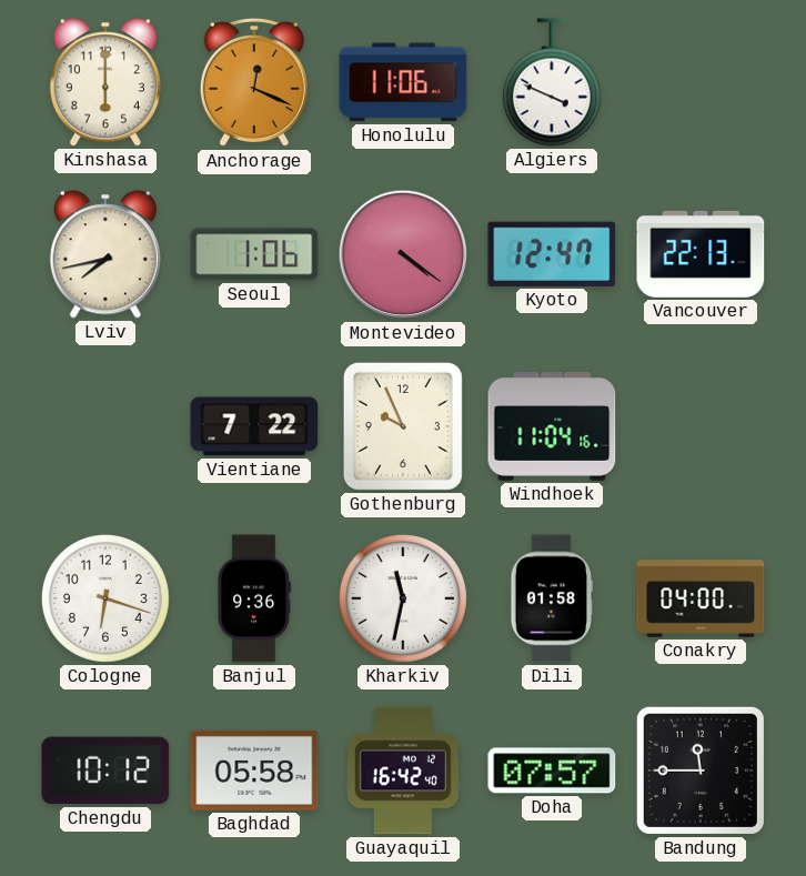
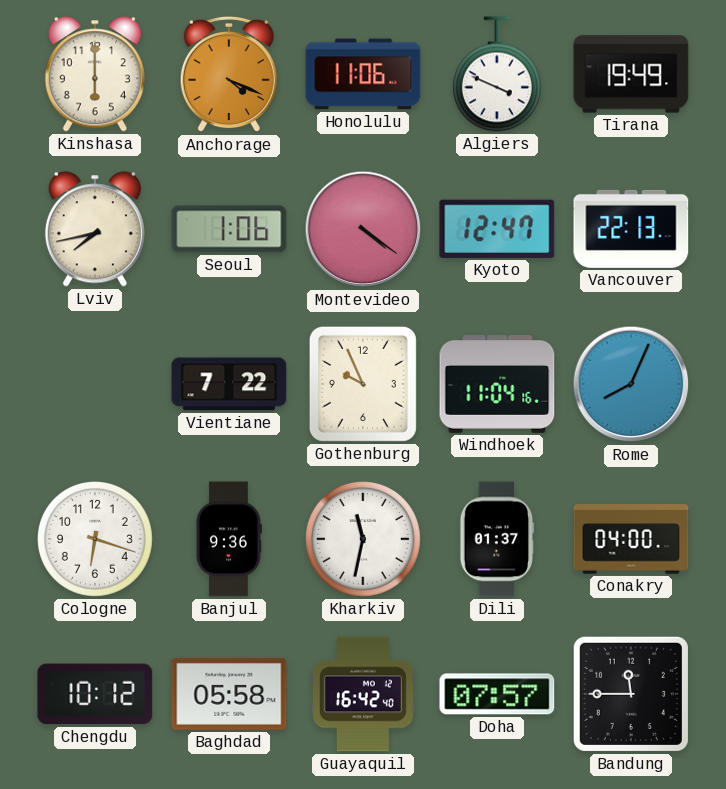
Anchorage: 12:19 -> 4:19
Tirana: none -> 19:49
Rome: none -> 8:04
Dili: 01:58 -> 01:37
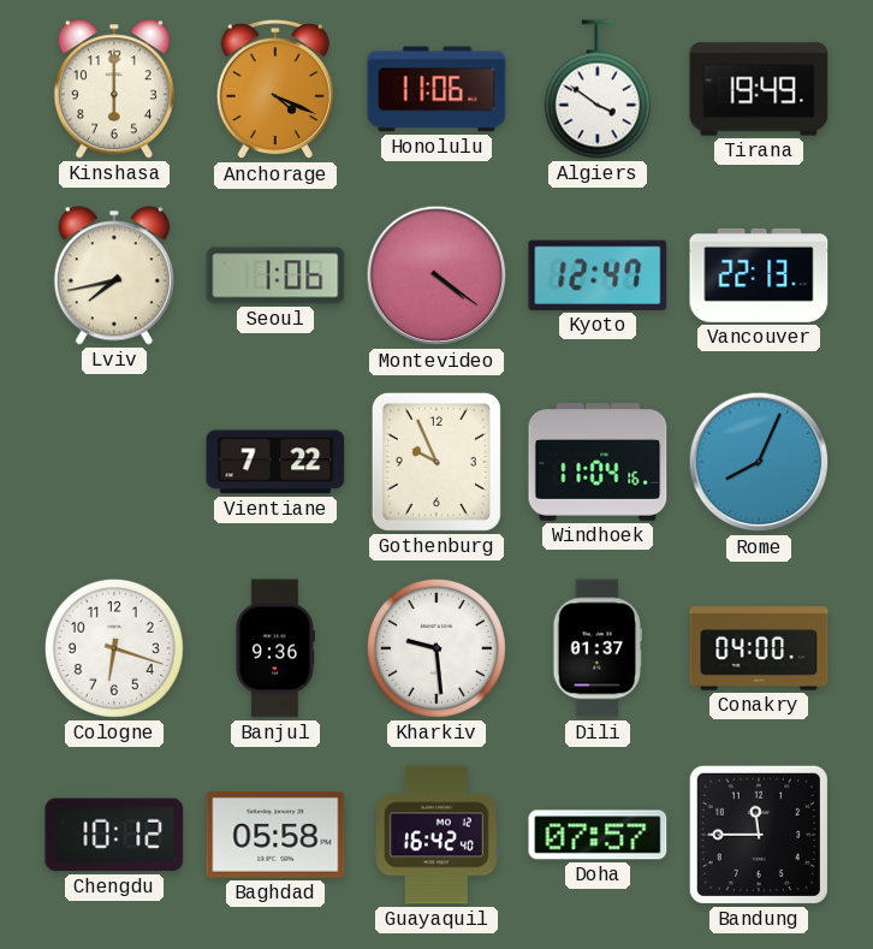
Algiers: 3:49 -> 3:51
Kharkiv: 11:32 -> 9:29
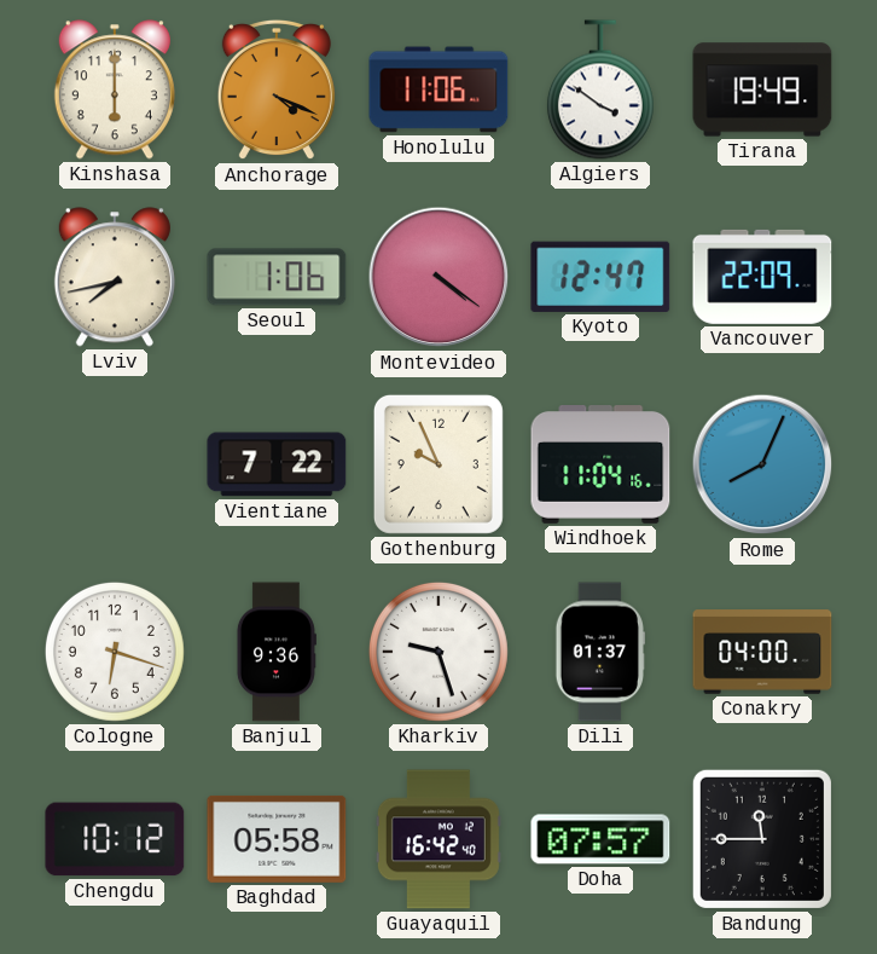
Vancouver: 22:13 -> 22:09
Kharkiv: 9:29 -> 9:27
